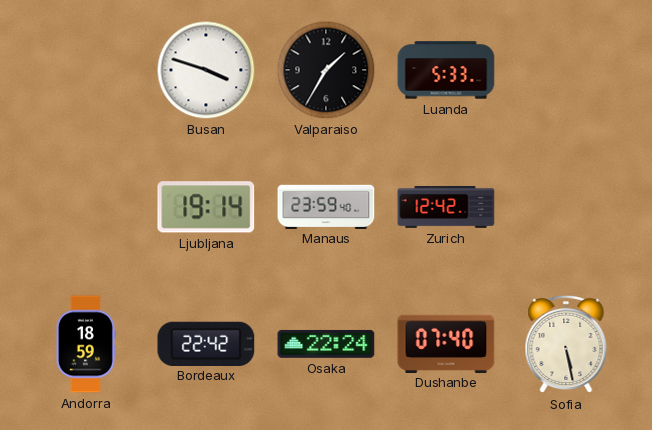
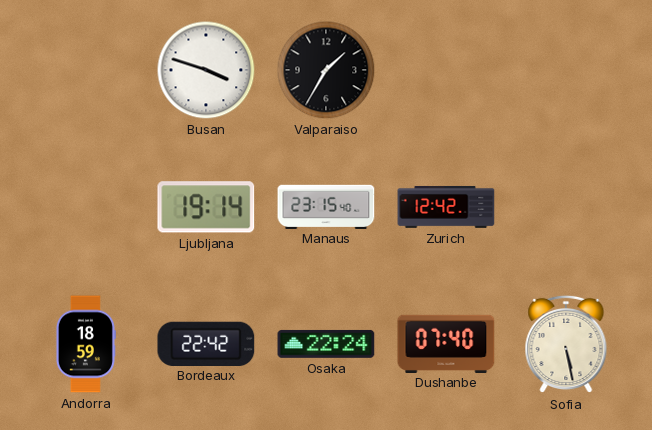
Luanda: 5:33 -> none
Manaus: 23:59 -> 23:15
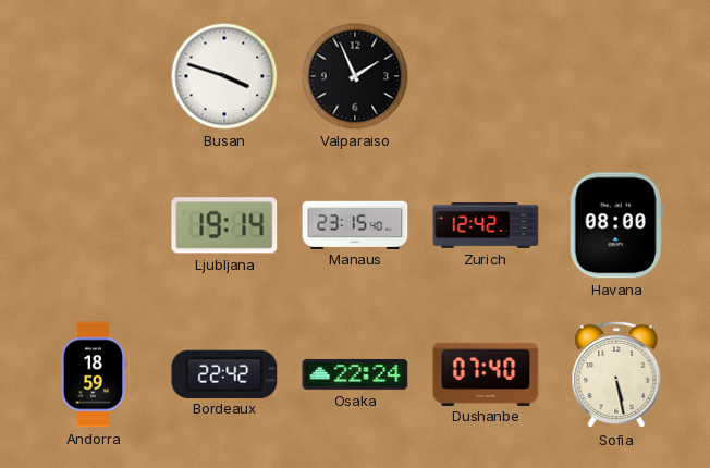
Valparaiso: 1:35 -> 1:56
Havana: none -> 08:00
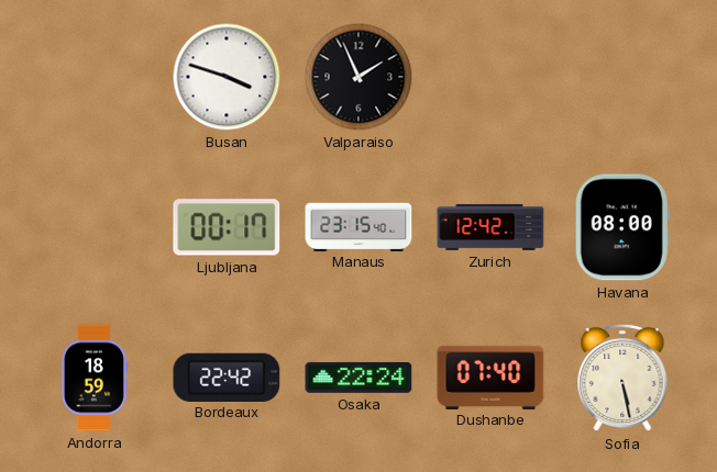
Ljubljana: 19:14 -> 00:17
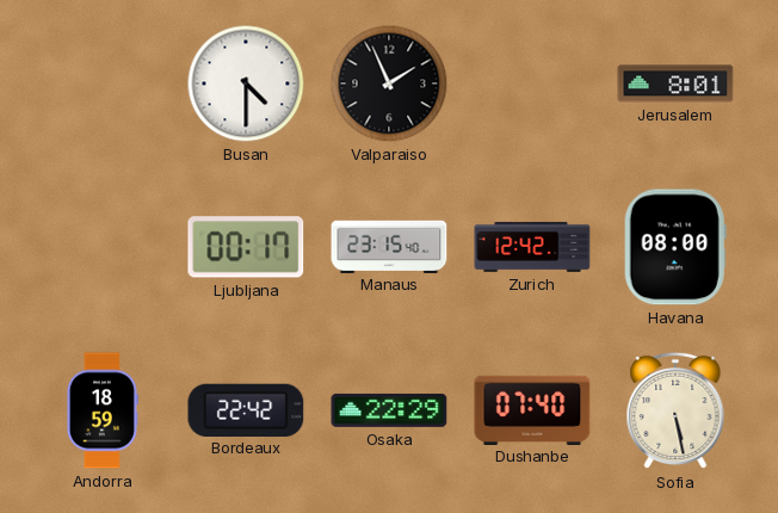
Busan: 3:48 -> 4:30
Jerusalem: none -> 8:01
Osaka: 22:24 -> 22:29
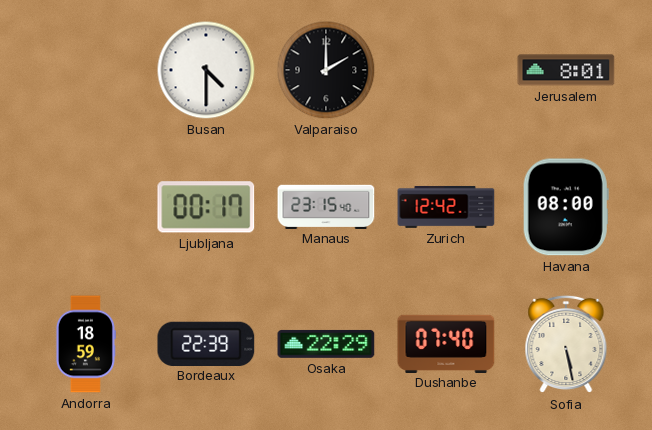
Valparaiso: 1:56 -> 2:00
Bordeaux: 22:42 -> 22:39
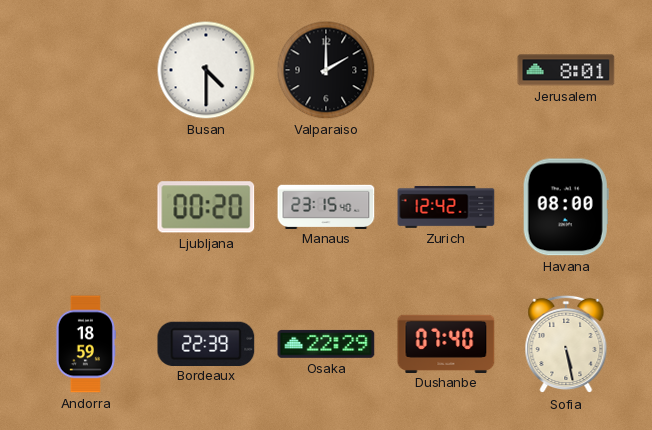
Ljubljana: 00:17 -> 00:20
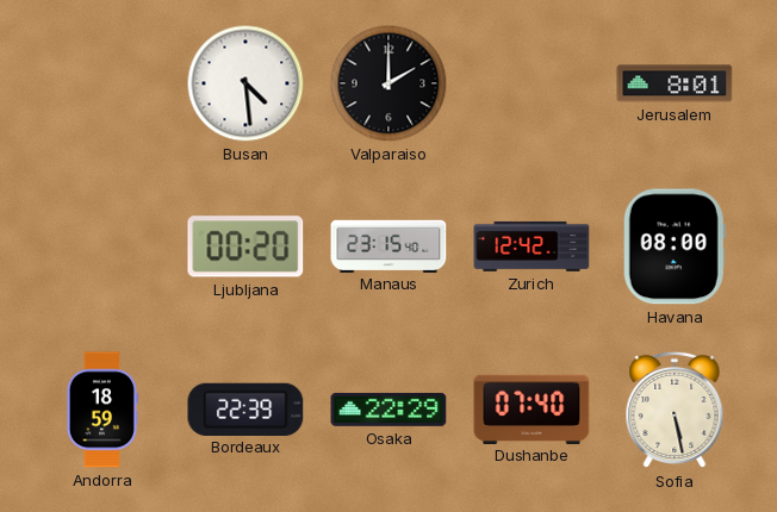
Busan: 4:30 -> 4:29
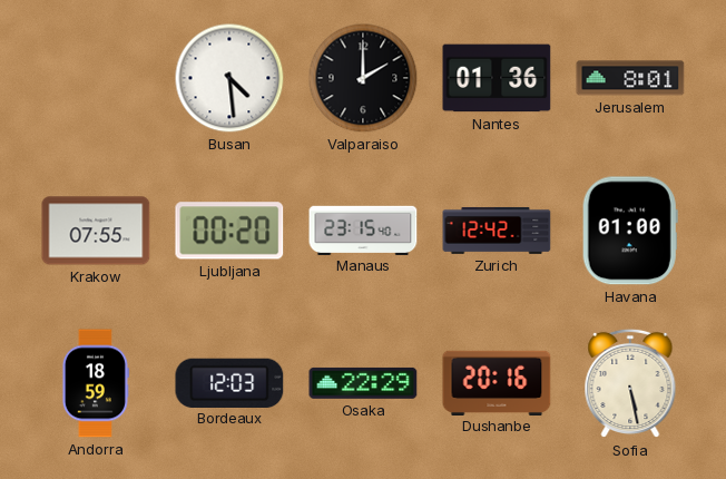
Nantes: none -> 01:36
Krakow: none -> 07:55
Havana: 08:00 -> 01:00
Bordeaux: 22:39 -> 12:03
Dushanbe: 07:40 -> 20:16
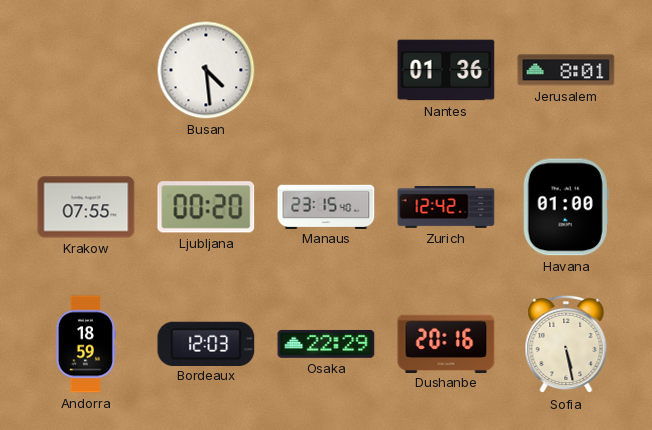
Valparaiso: 2:00 -> none
